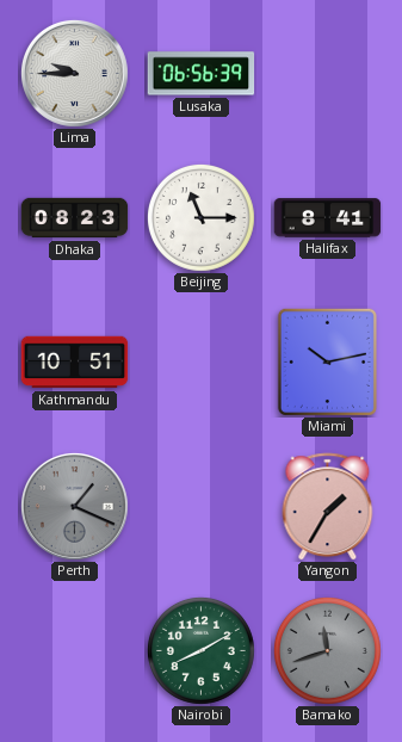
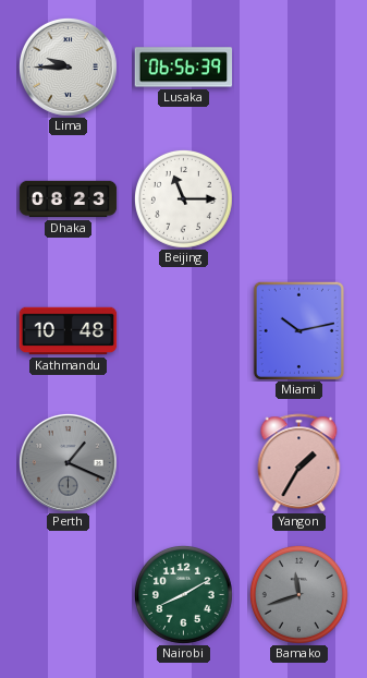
Halifax: 8:41 -> none
Kathmandu: 10:51 -> 10:48
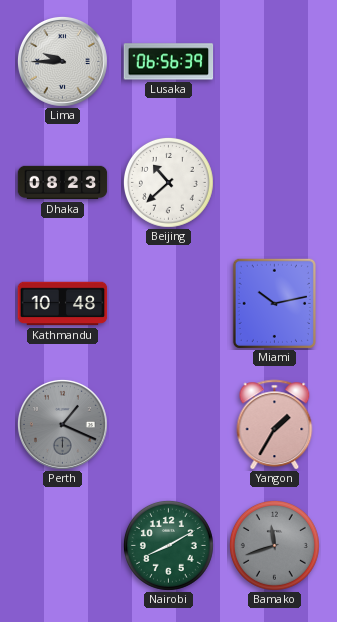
Beijing: 11:15 -> 10:38
